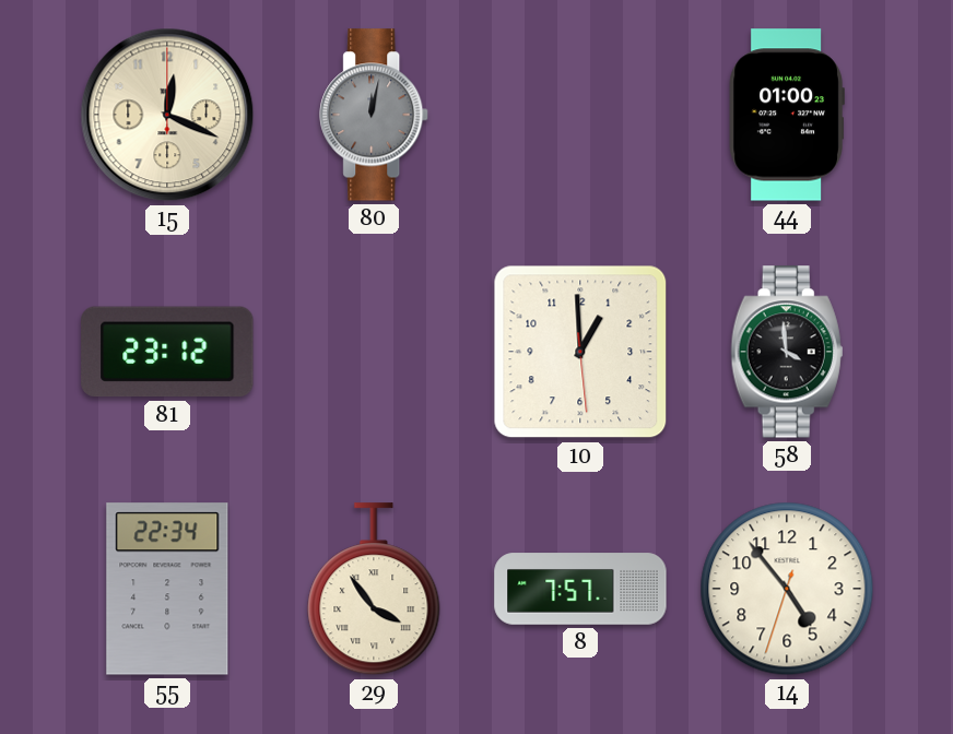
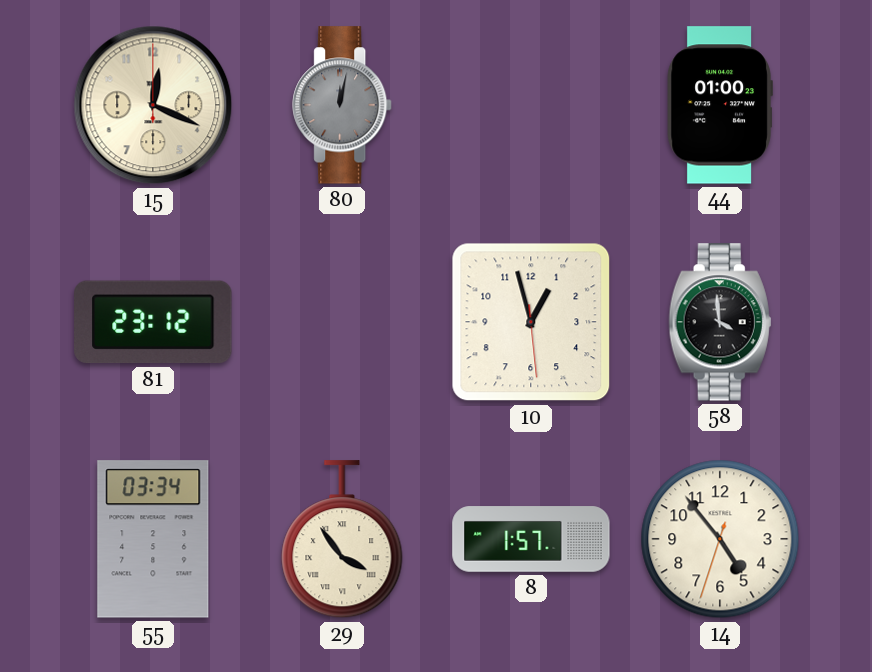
10: 12:59 -> 12:57
55: 22:34 -> 03:34
8: 7:57 -> 1:57
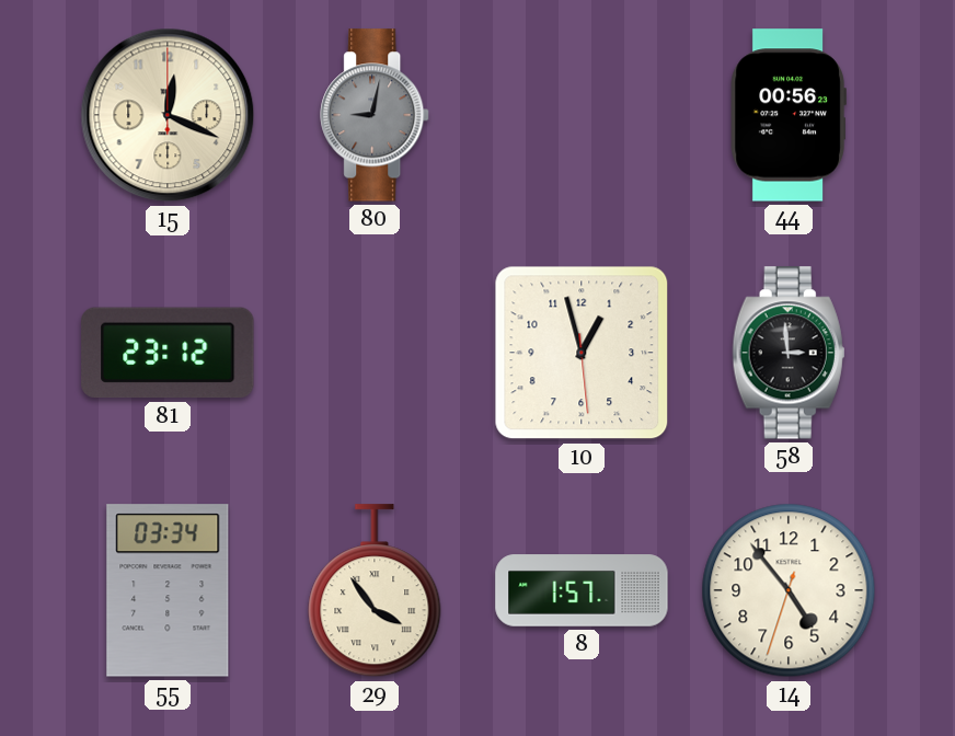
80: 12:02 -> 9:02
44: 01:00 -> 00:56
58: 3:59 -> 2:59
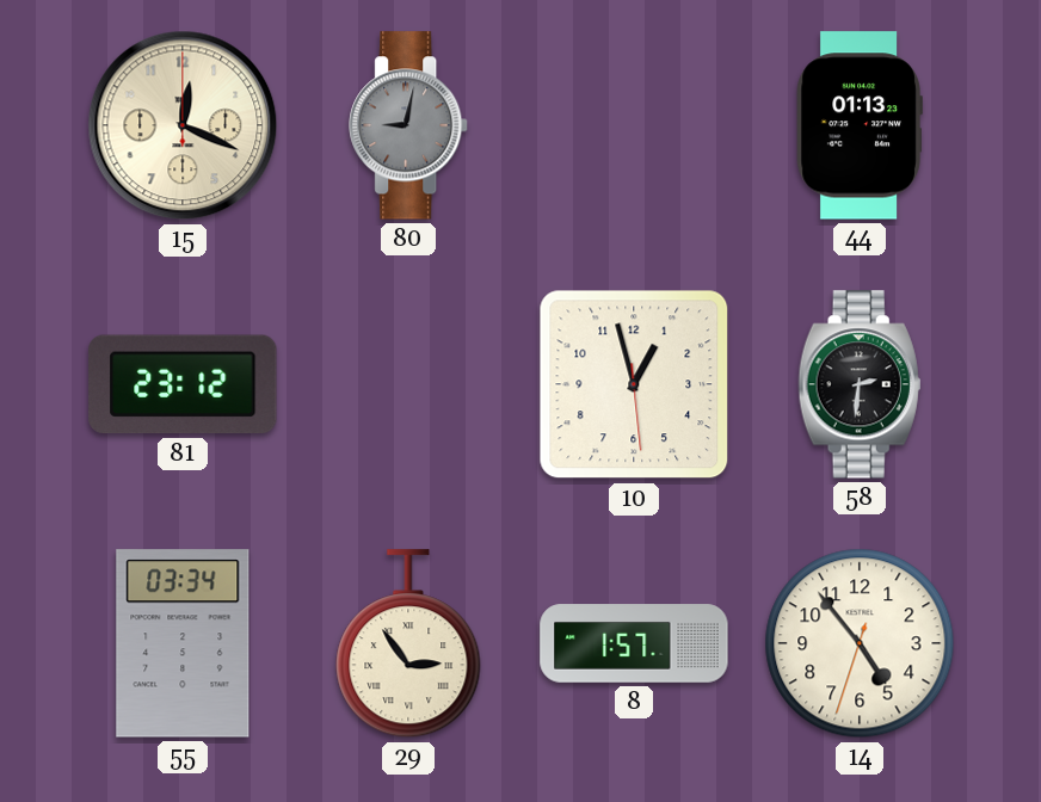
44: 00:56 -> 01:13
58: 2:59 -> 2:31
29: 3:54 -> 2:54
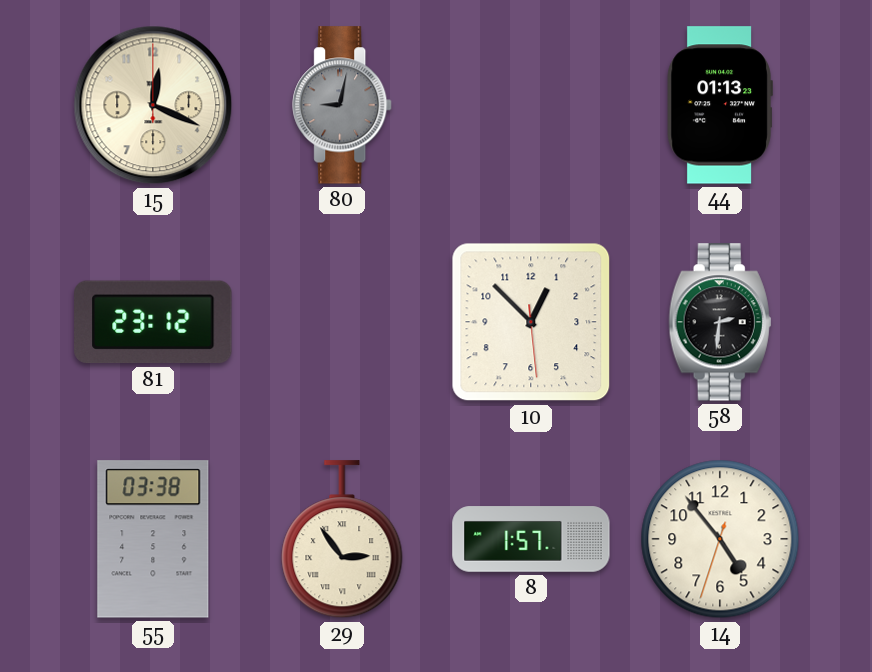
10: 12:57 -> 12:52
55: 03:34 -> 03:38
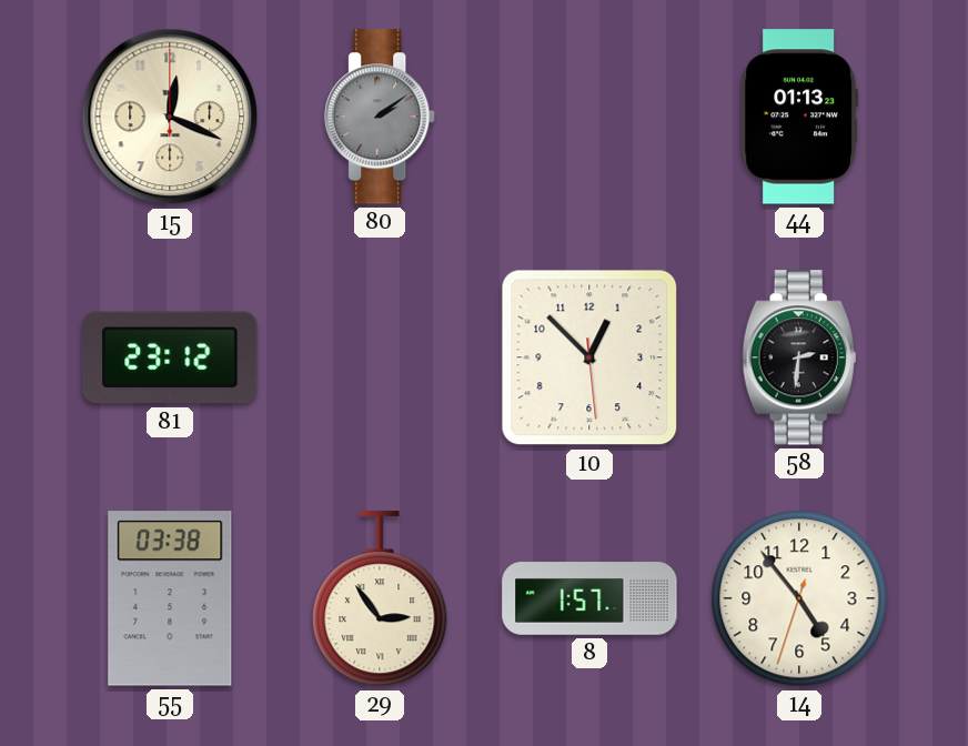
80: 9:02 -> 2:09
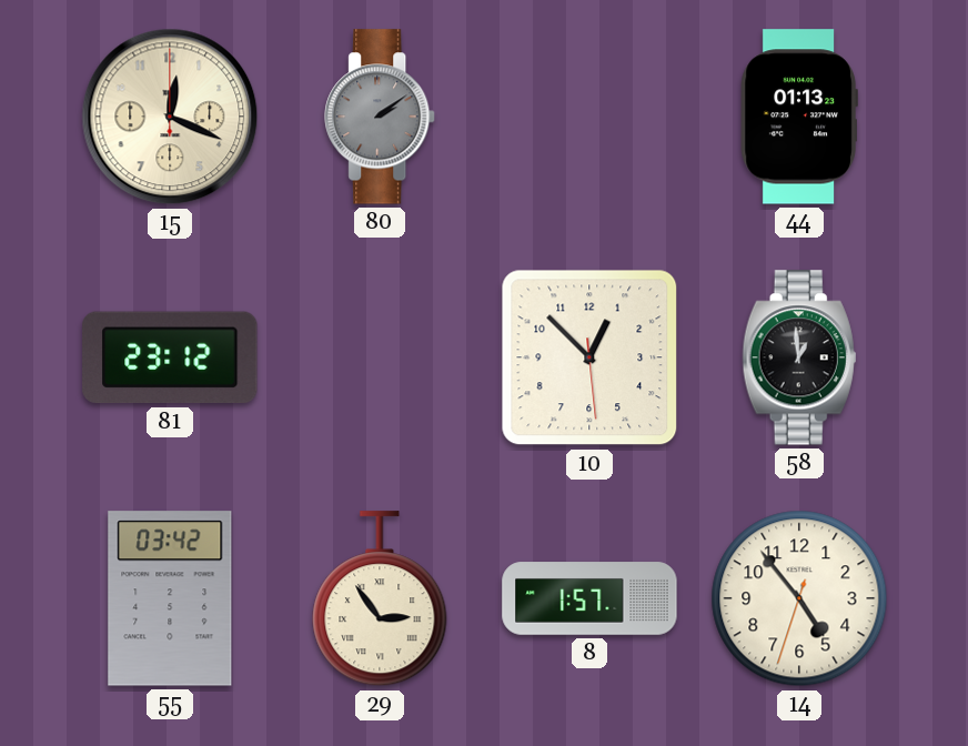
58: 2:31 -> 12:59
55: 03:38 -> 03:42
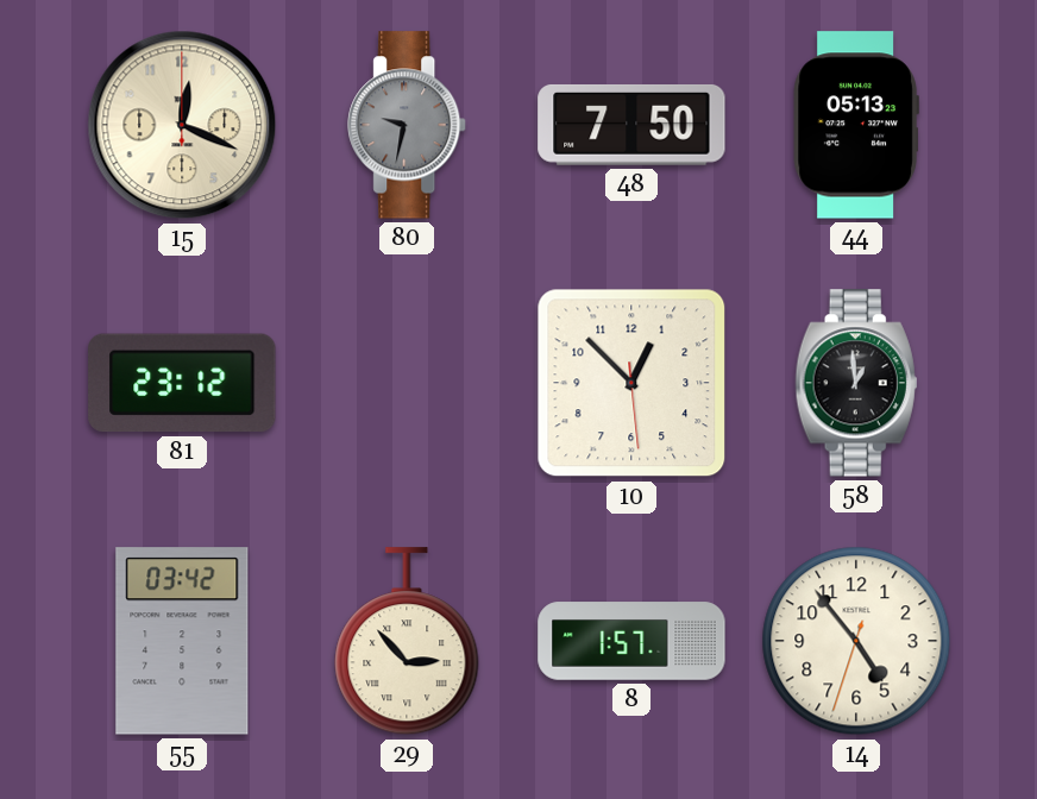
80: 2:09 -> 9:32
48: none -> 7:50
44: 01:13 -> 05:13
29: 2:54 -> 2:53
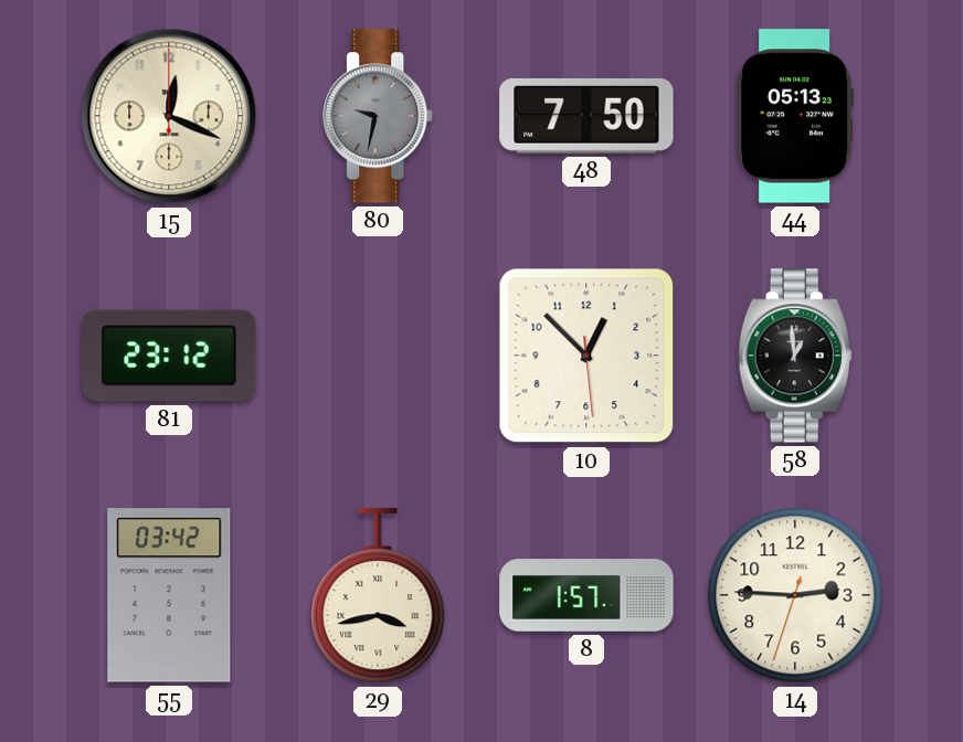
29: 2:53 -> 3:43
14: 4:53 -> 2:45
